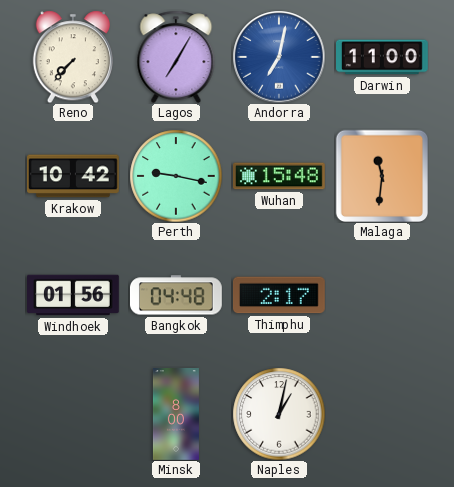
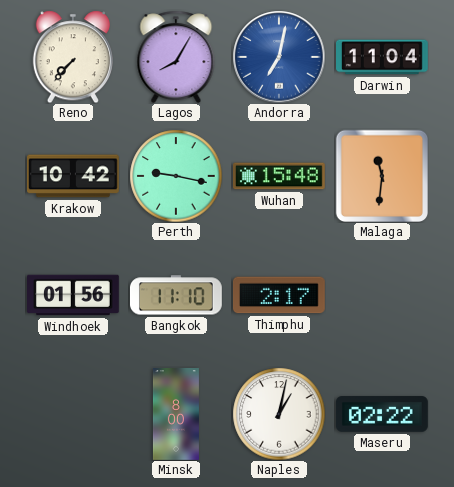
Lagos: 7:05 -> 8:05
Darwin: 11:00 -> 11:04
Bangkok: 04:48 -> 11:10
Maseru: none -> 02:22
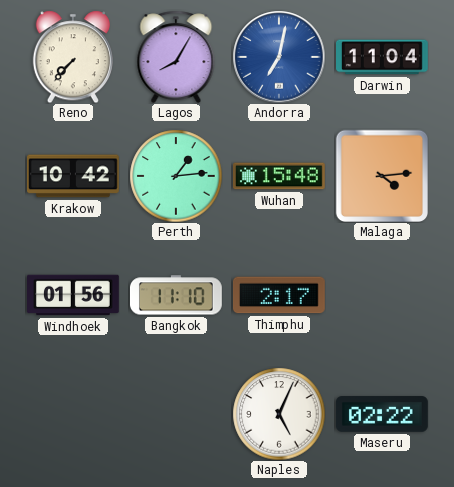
Perth: 9:17 -> 1:14
Malaga: 11:31 -> 4:14
Minsk: 8:00 -> none
Naples: 1:02 -> 5:04
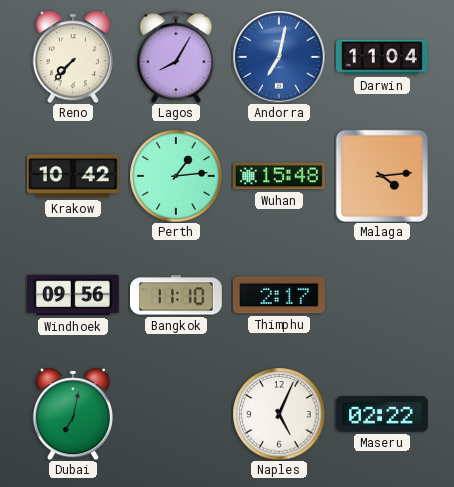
Windhoek: 01:56 -> 09:56
Dubai: none -> 7:02
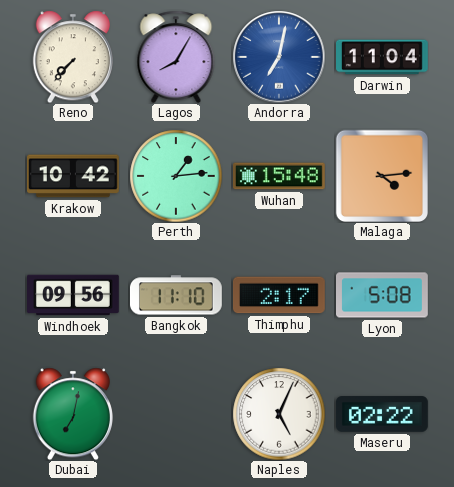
Lyon: none -> 5:08
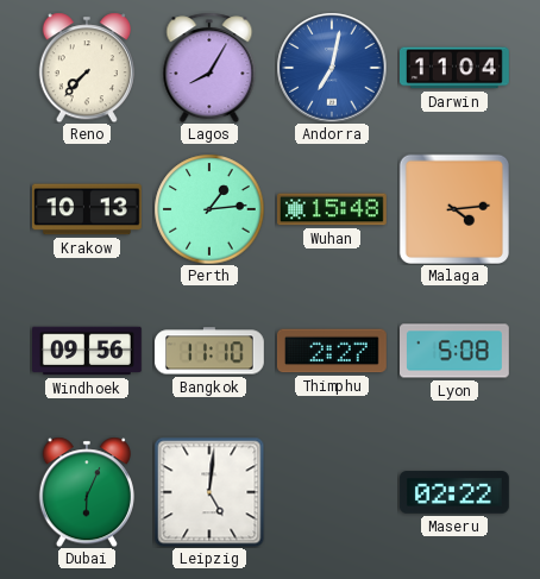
Krakow: 10:42 -> 10:13
Thimphu: 2:17 -> 2:27
Dubai: 7:02 -> 6:04
Leipzig: none -> 5:01
Naples: 5:04 -> none
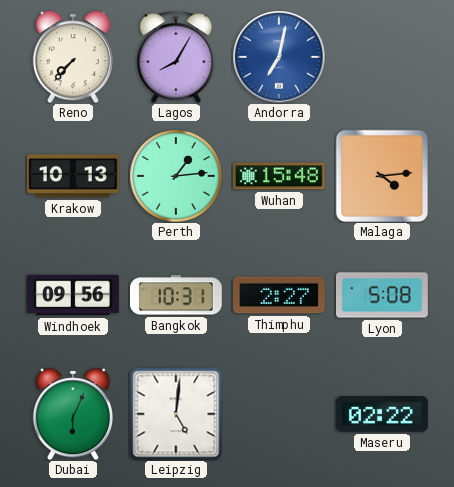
Darwin: 11:04 -> none
Bangkok: 11:10 -> 10:31
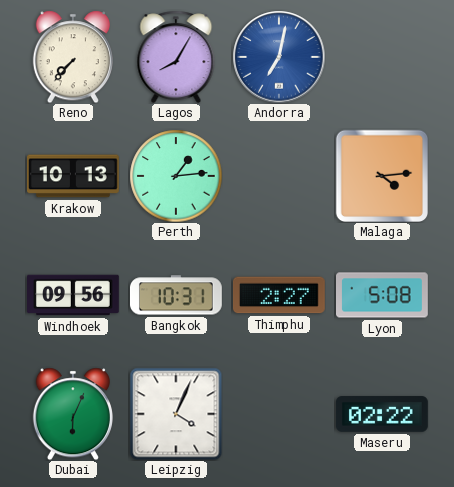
Wuhan: 15:48 -> none
Leipzig: 5:01 -> 4:04
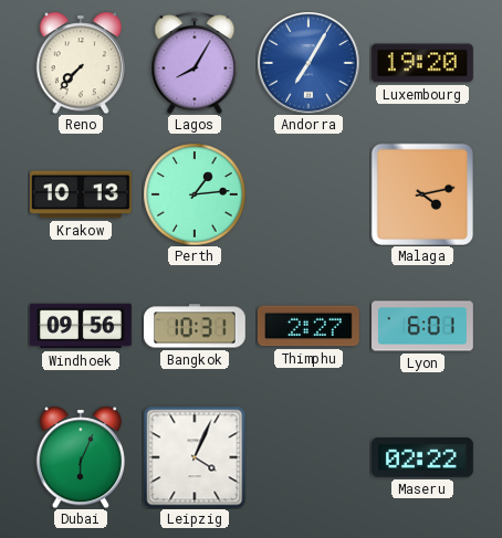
Andorra: 7:02 -> 7:05
Luxembourg: none -> 19:20
Malaga: 4:14 -> 4:13
Lyon: 5:08 -> 6:01
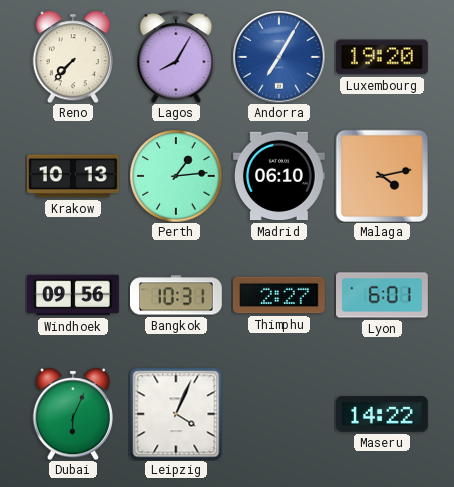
Madrid: none -> 06:10
Maseru: 02:22 -> 14:22
